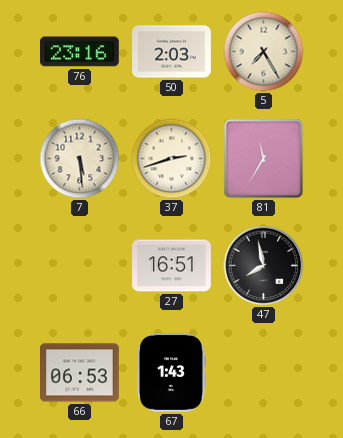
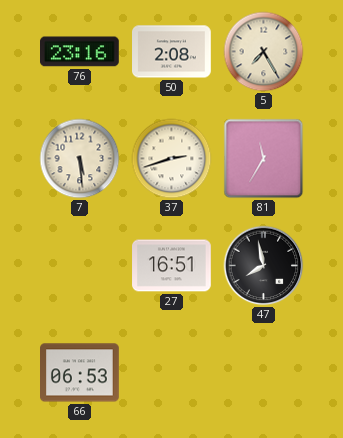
50: 2:03 -> 2:08
67: 1:43 -> none
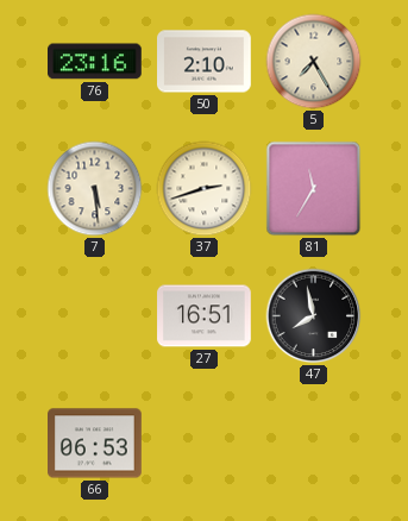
50: 2:08 -> 2:10
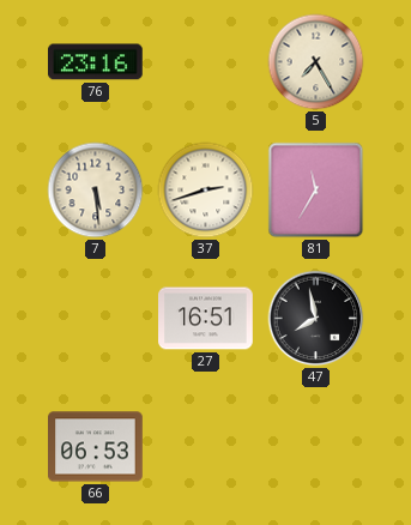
50: 2:10 -> none
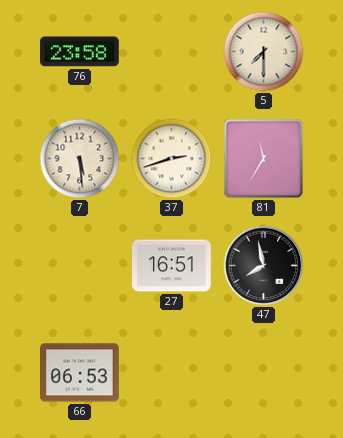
76: 23:16 -> 23:58
5: 7:25 -> 7:30
